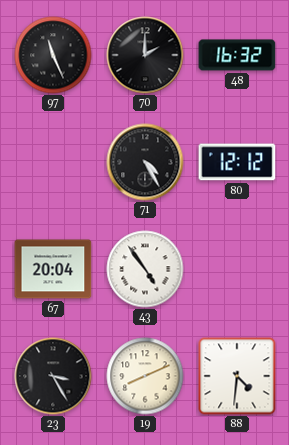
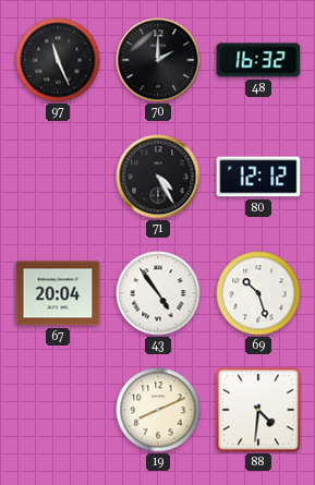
69: none -> 10:27
23: 3:25 -> none
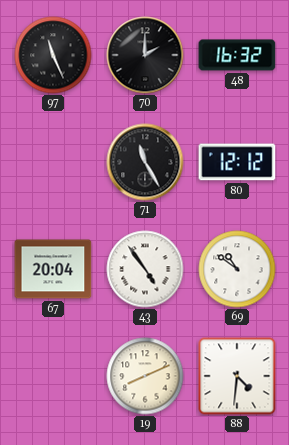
71: 4:25 -> 11:25
69: 10:27 -> 10:51
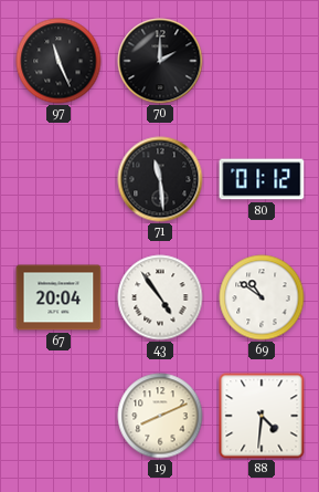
48: 16:32 -> none
71: 11:25 -> 11:29
80: 12:12 -> 01:12
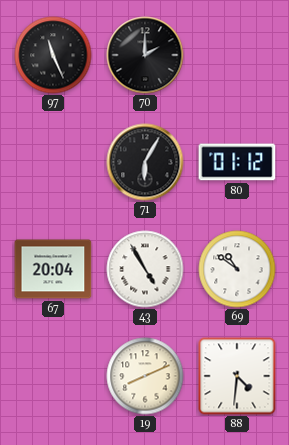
71: 11:29 -> 6:05
43: 4:54 -> 4:55
